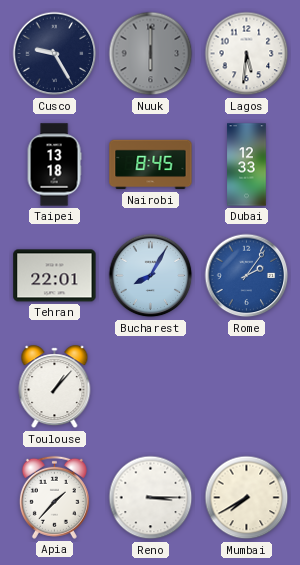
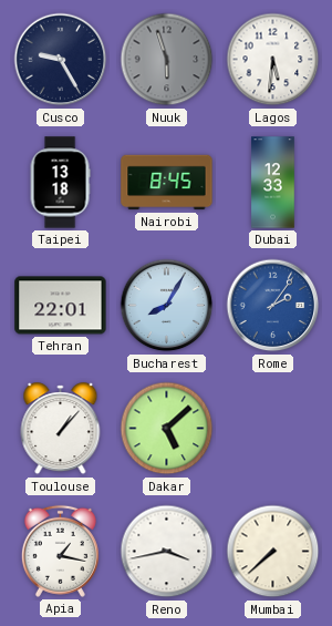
Nuuk: 6:00 -> 5:57
Dakar: none -> 5:08
Apia: 1:37 -> 1:17
Reno: 3:15 -> 3:43
Mumbai: 7:40 -> 7:38
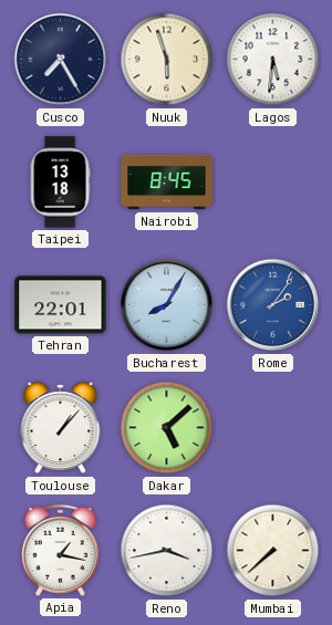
Cusco: 9:25 -> 7:25
Nuuk dial: grey -> cream
Dubai: 12:33 -> none
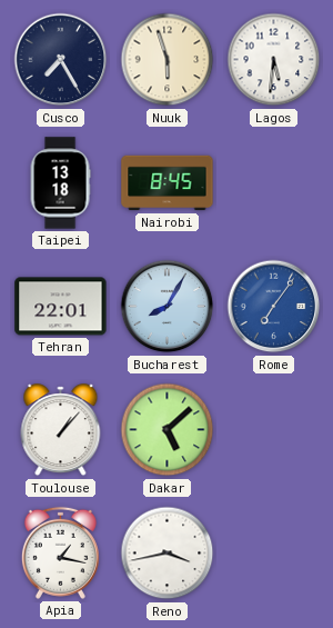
Rome: 2:06 -> 7:06
Mumbai: 7:38 -> none
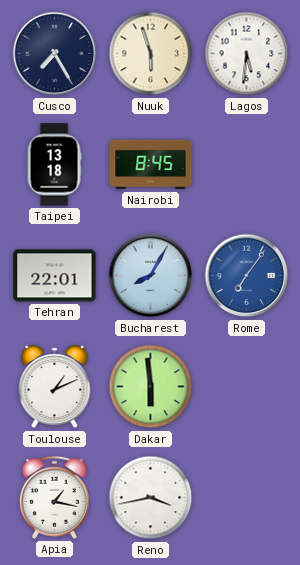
Toulouse: 1:07 -> 1:11
Dakar: 5:08 -> 5:59
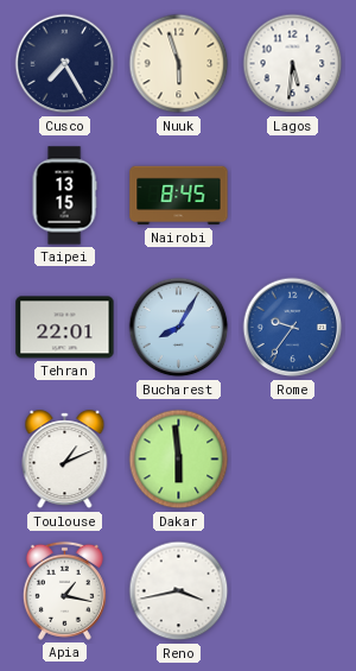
Taipei: 13:18 -> 13:15
Rome: 7:06 -> 9:36
